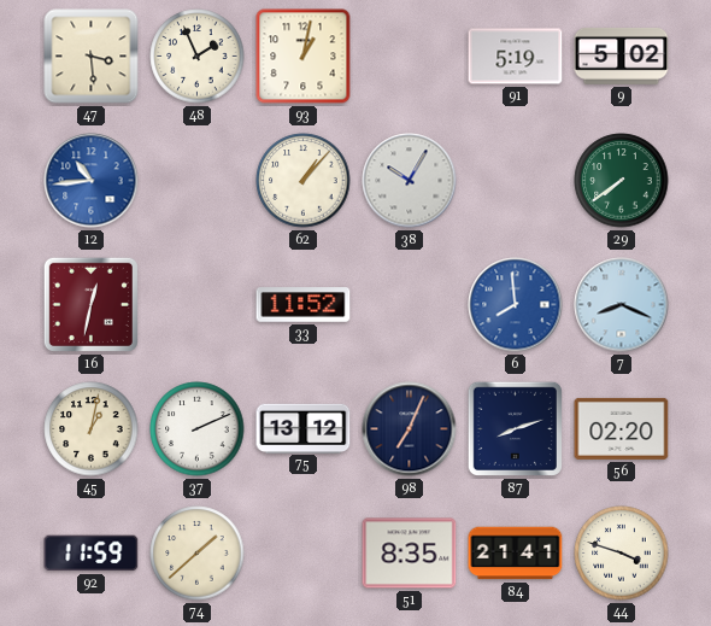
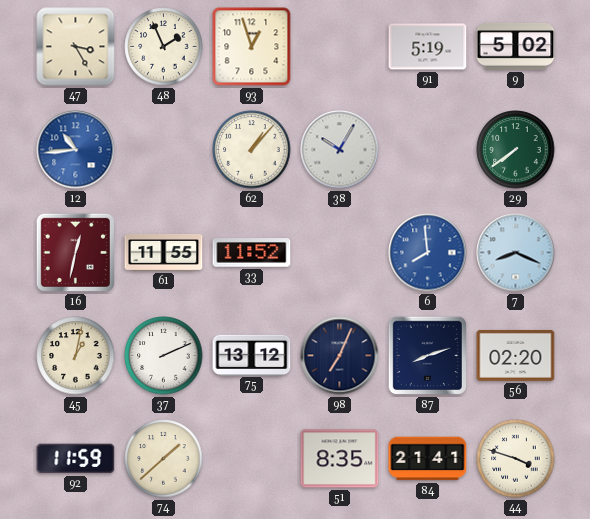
47: 3:29 -> 3:25
93: 1:02 -> 12:57
61: none -> 11:55
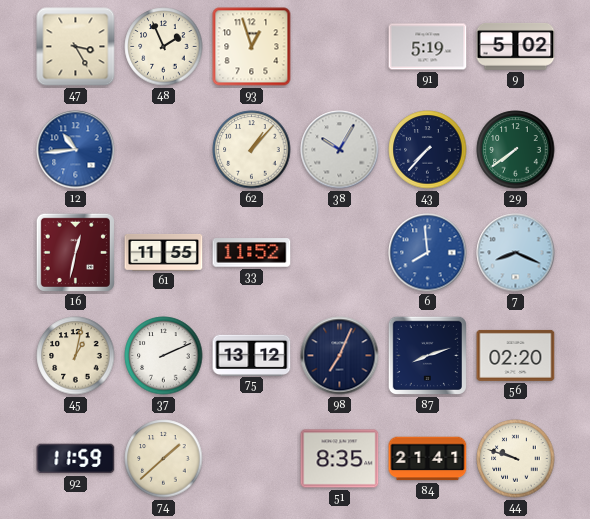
43: none -> 7:37
44: 3:48 -> 9:48
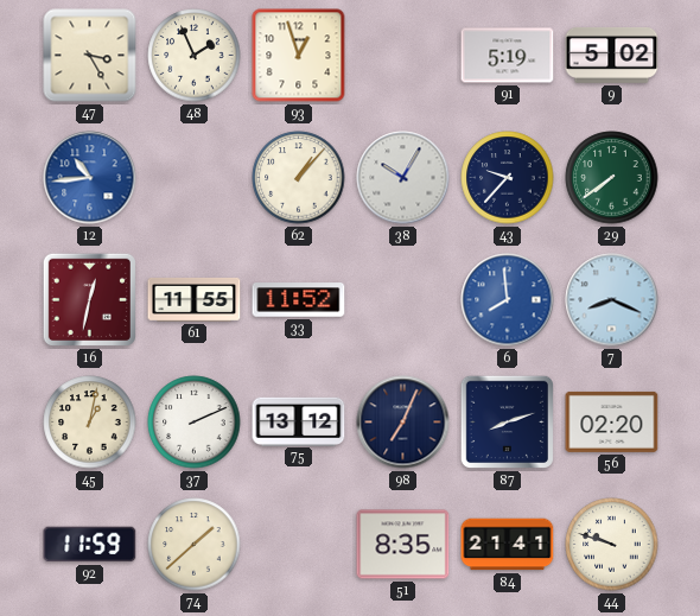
43: 7:37 -> 9:37
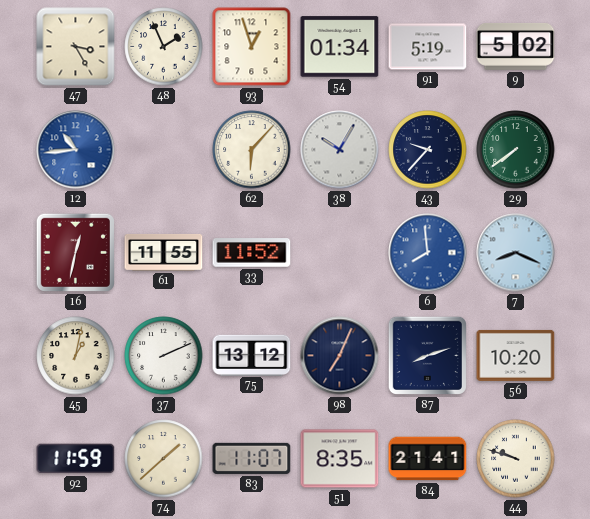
54: none -> 01:34
62: 1:07 -> 6:07
56: 02:20 -> 10:20
83: none -> 11:07
